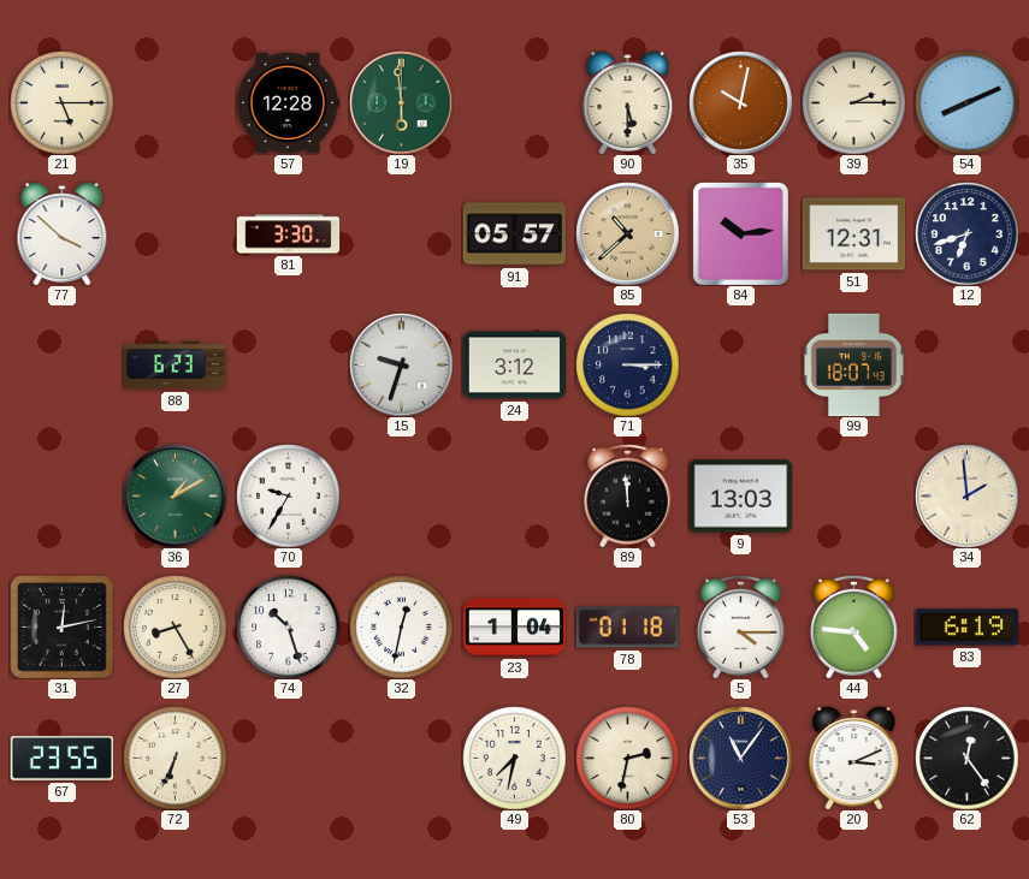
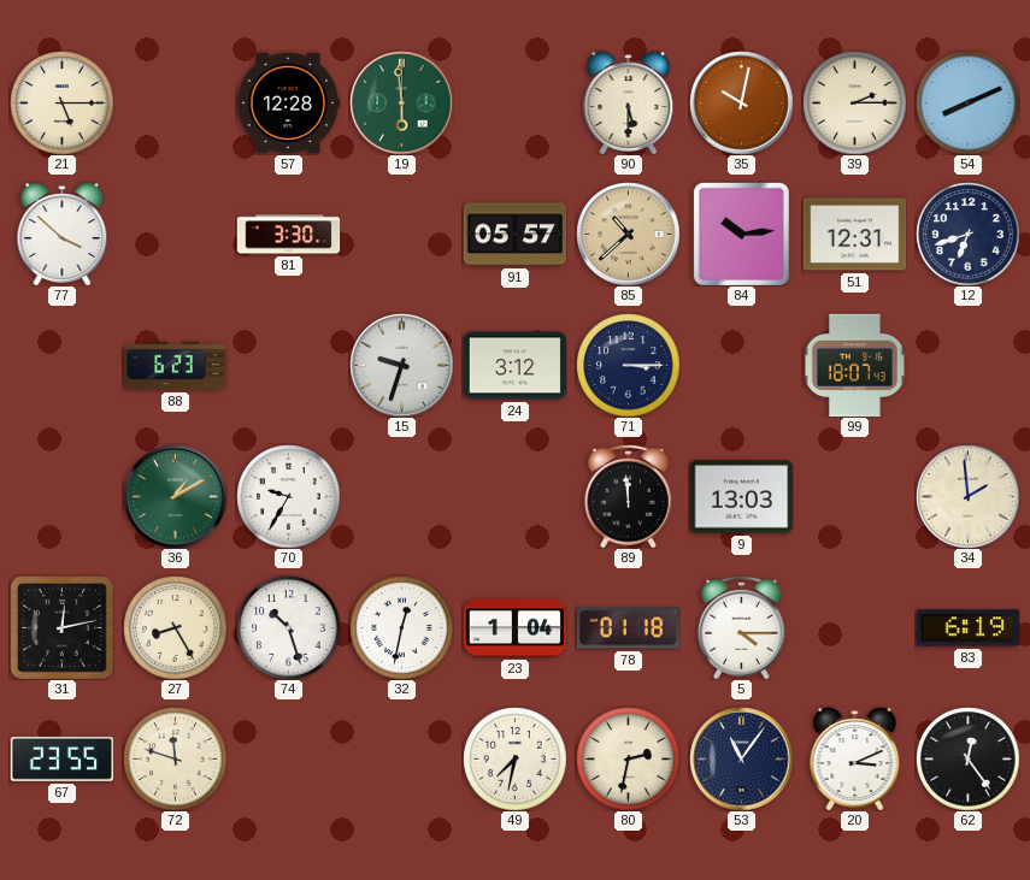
44: 4:46 -> none
72: 6:34 -> 11:48
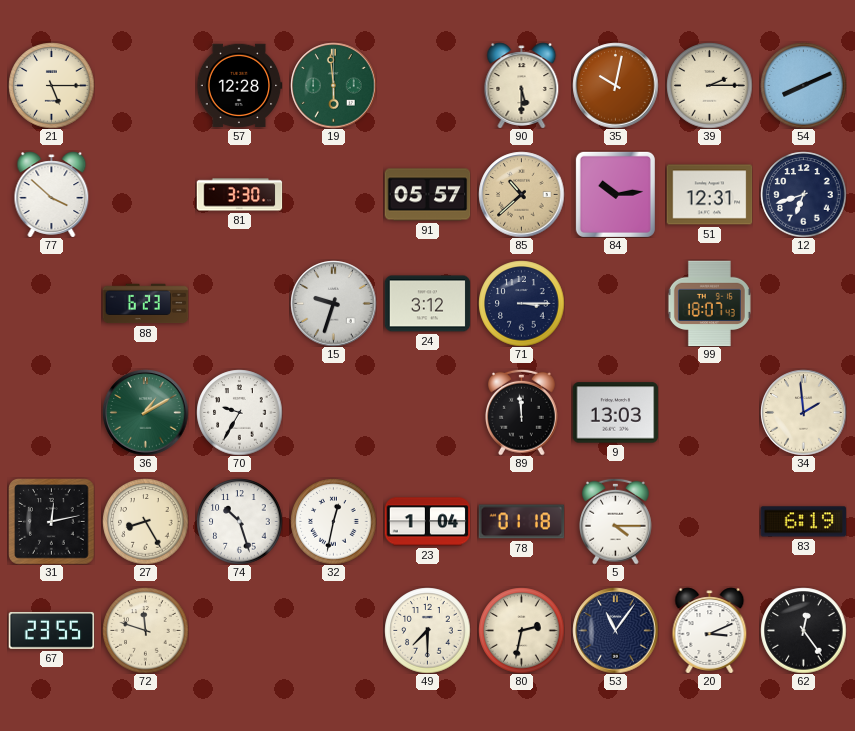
49: 7:32 -> 7:30
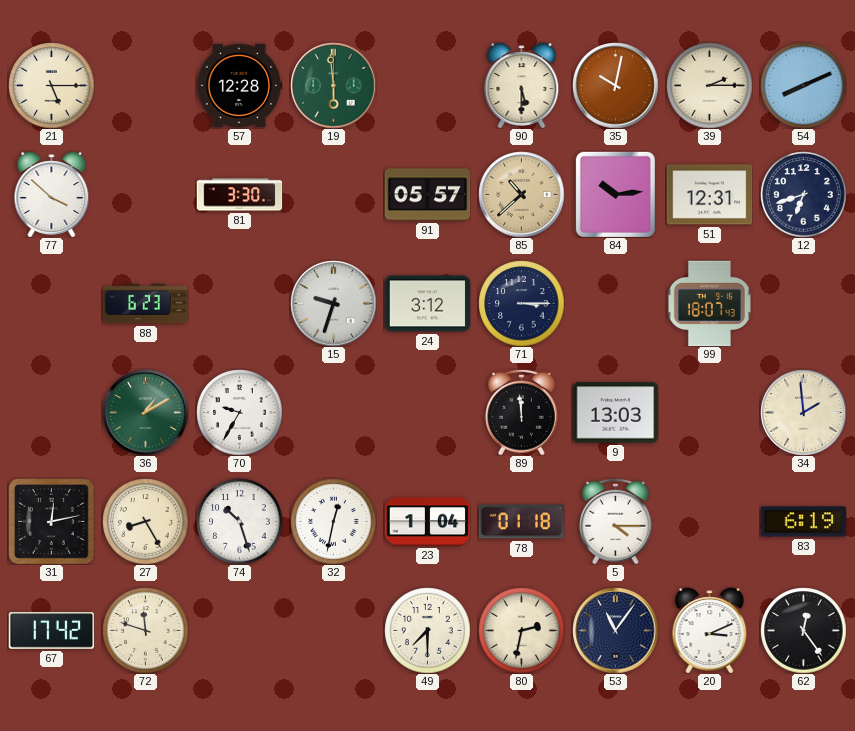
67: 23:55 -> 17:42
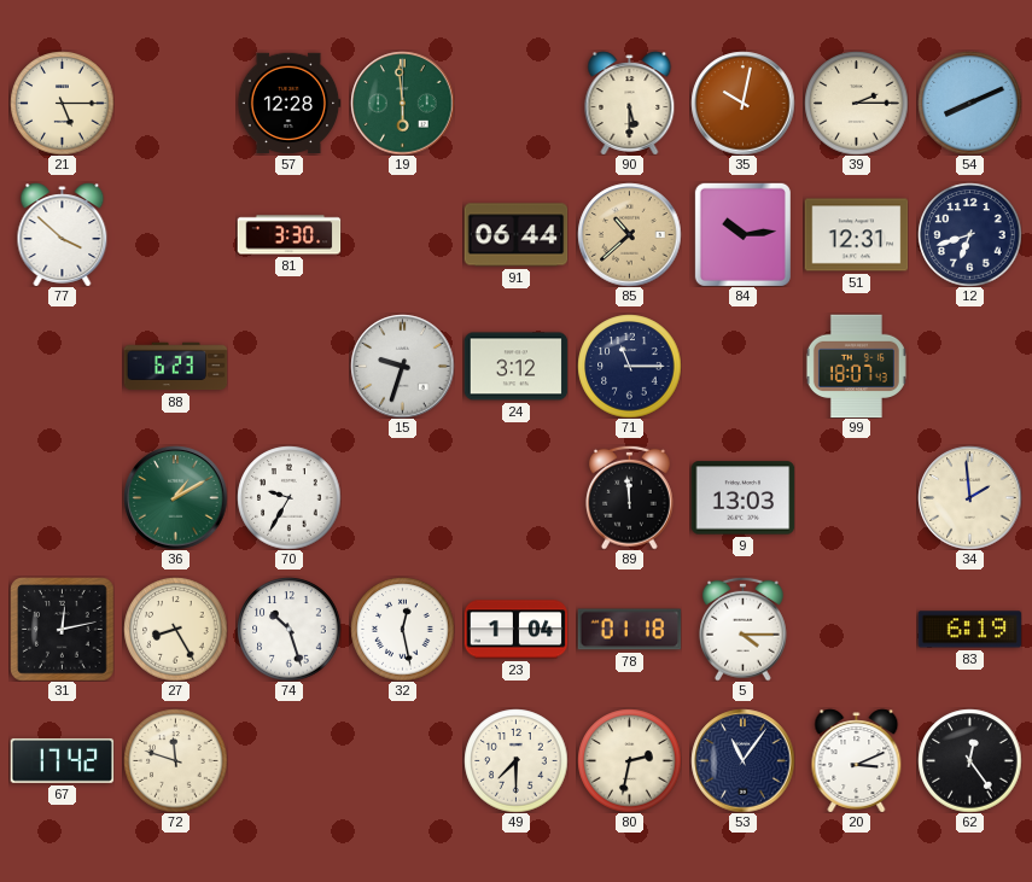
91: 05:57 -> 06:44
71: 3:15 -> 11:15
32: 12:32 -> 12:28
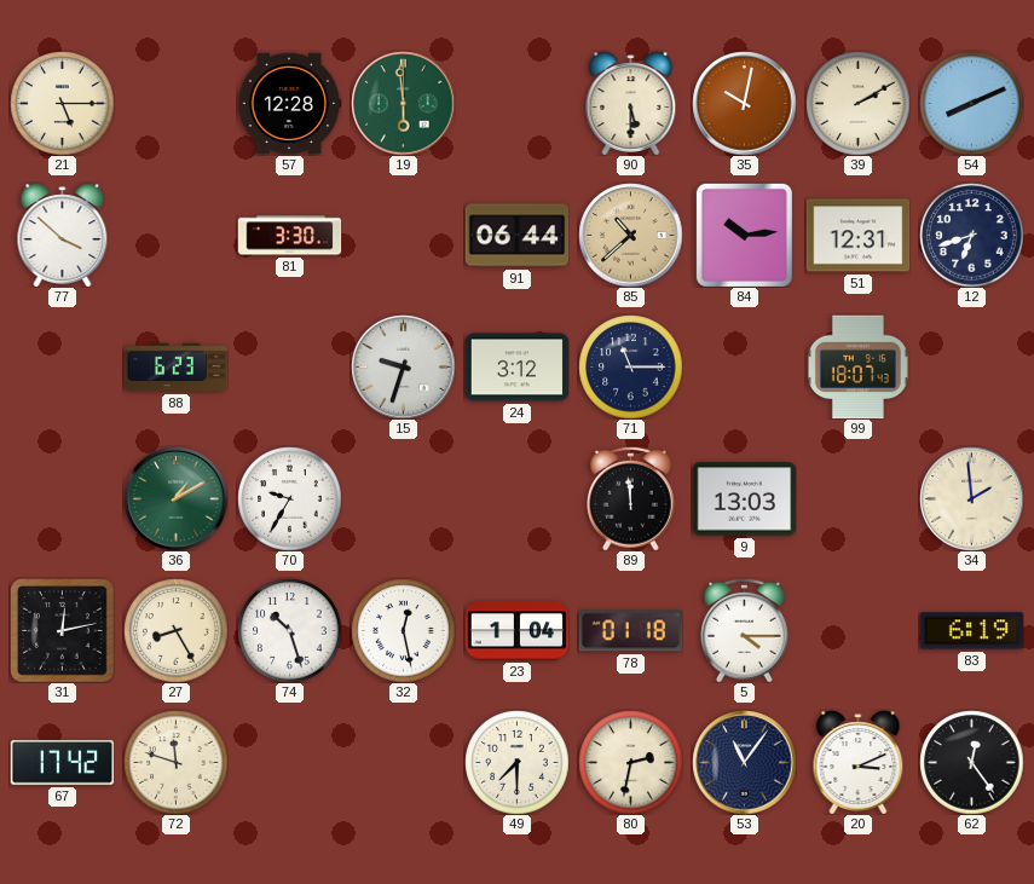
39: 2:15 -> 2:10
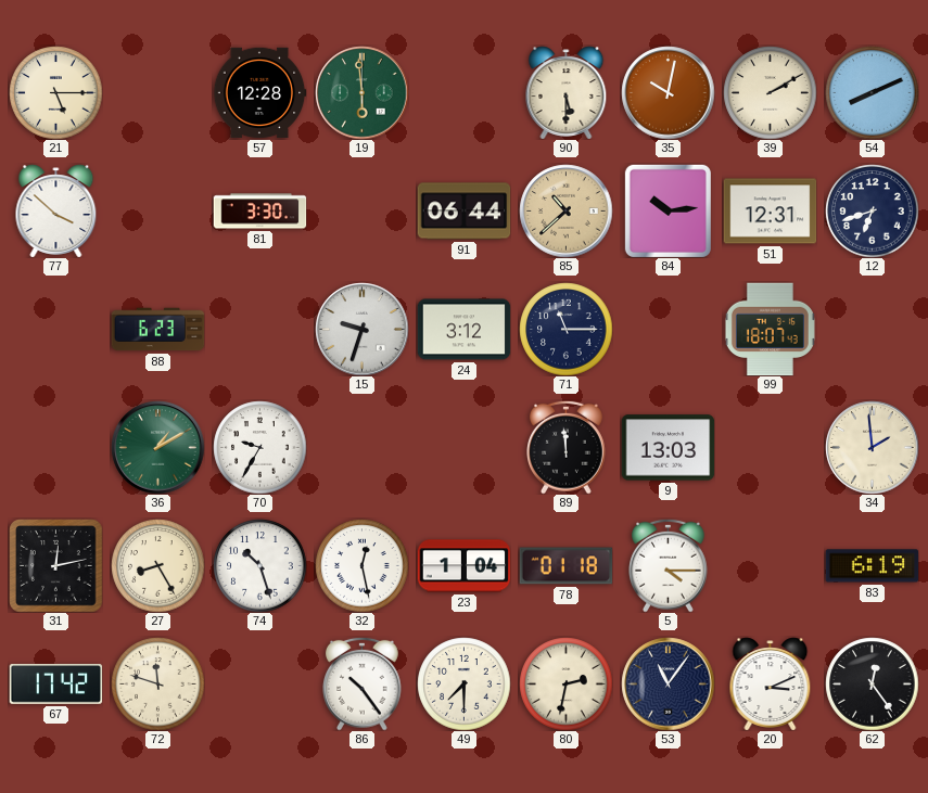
86: none -> 10:24
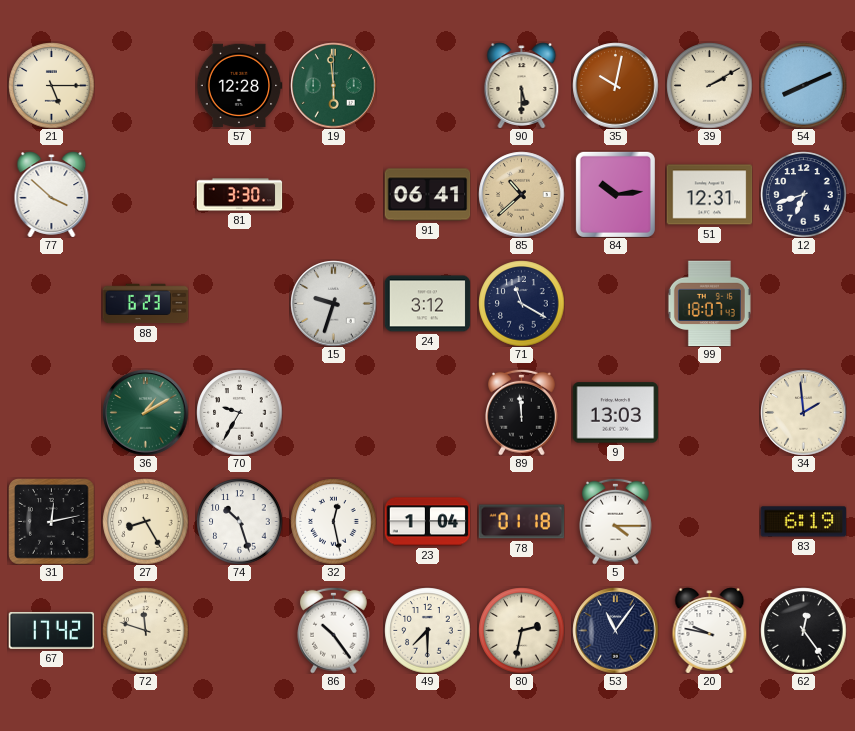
91: 06:44 -> 06:41
71: 11:15 -> 11:20
20: 3:11 -> 9:47
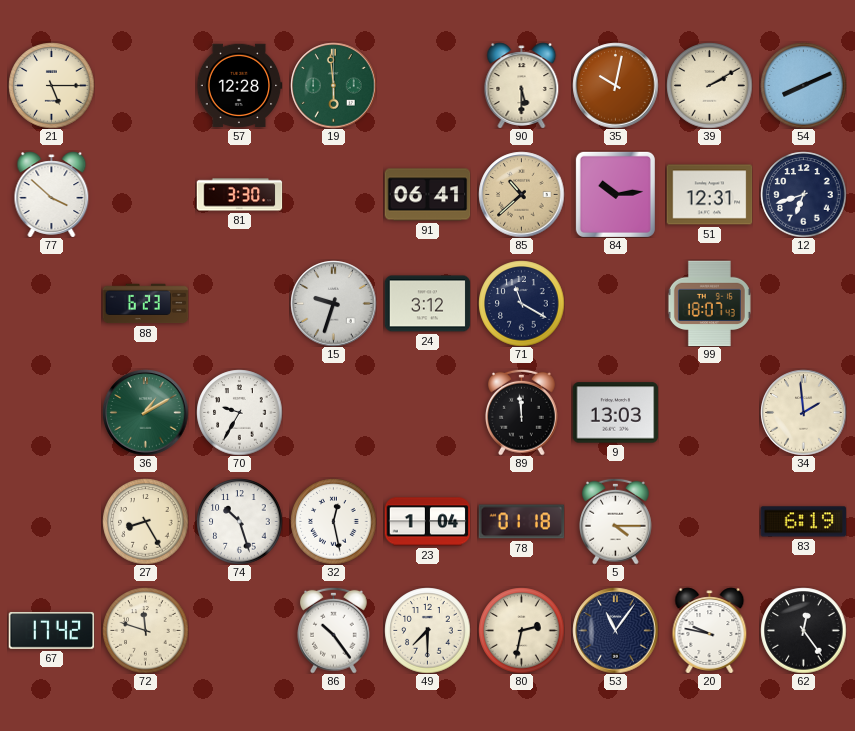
31: 12:13 -> none
